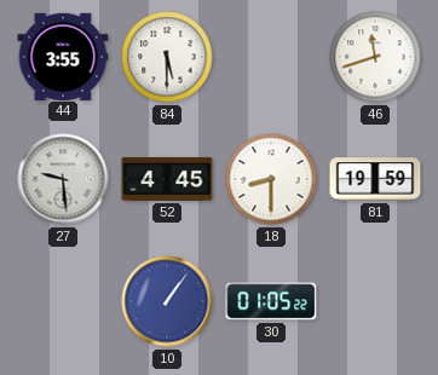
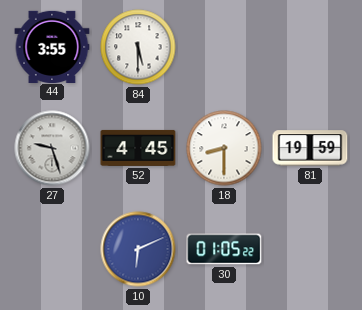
46: 11:42 -> none
27: 9:29 -> 9:27
10: 1:06 -> 6:11
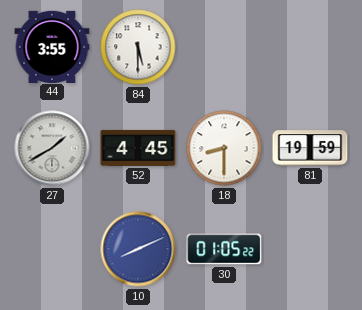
27: 9:27 -> 1:40
10: 6:11 -> 8:11
